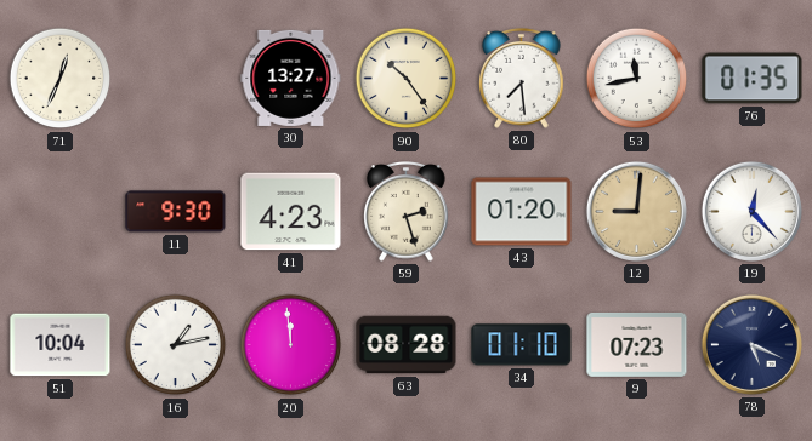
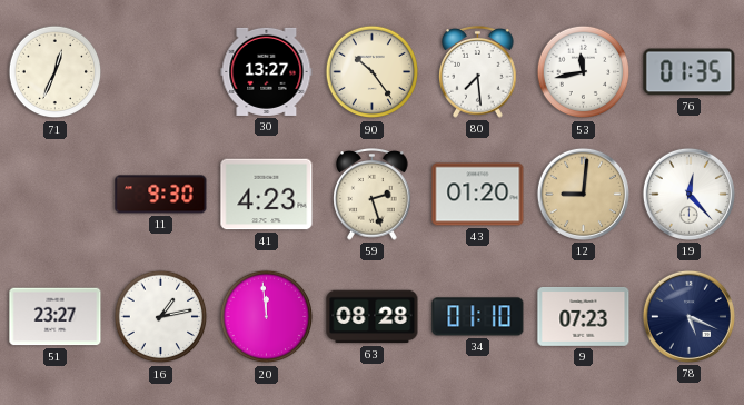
51: 10:04 -> 23:27
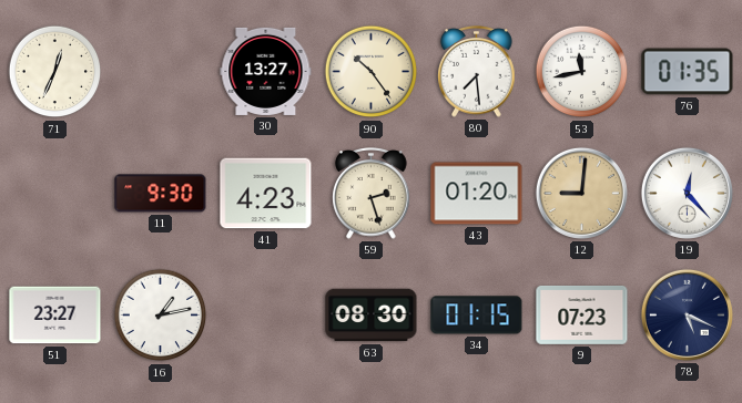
20: 11:59 -> none
63: 08:28 -> 08:30
34: 01:10 -> 01:15
